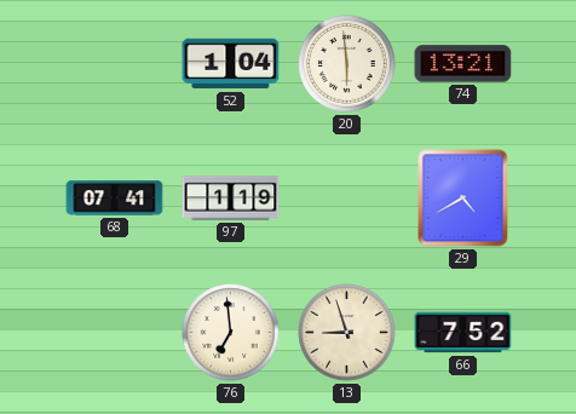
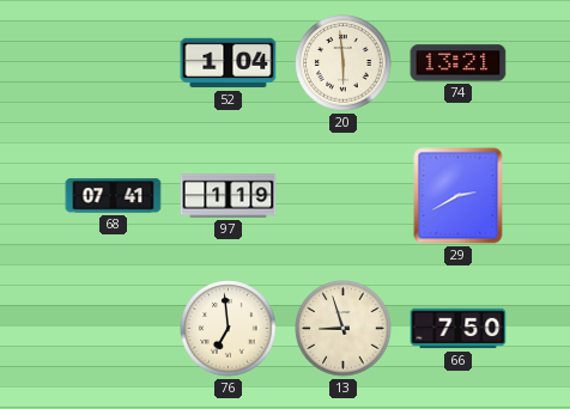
29: 4:40 -> 2:40
66: 7:52 -> 7:50
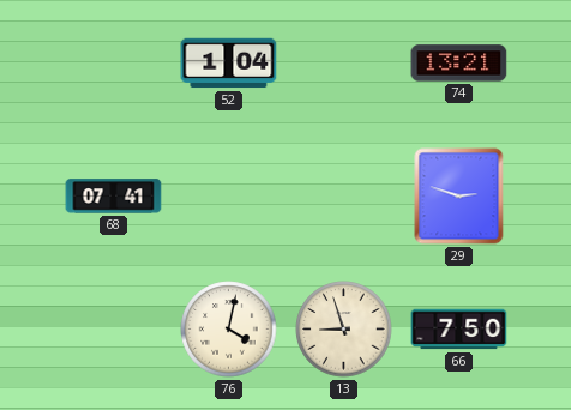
20: 5:59 -> none
97: 1:19 -> none
29: 2:40 -> 2:48
76: 6:59 -> 4:02
